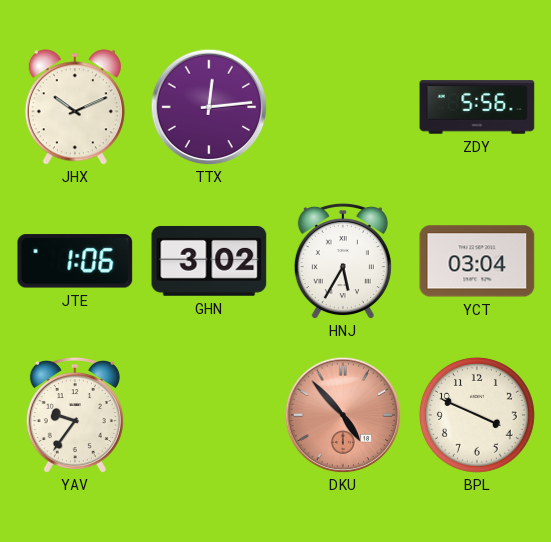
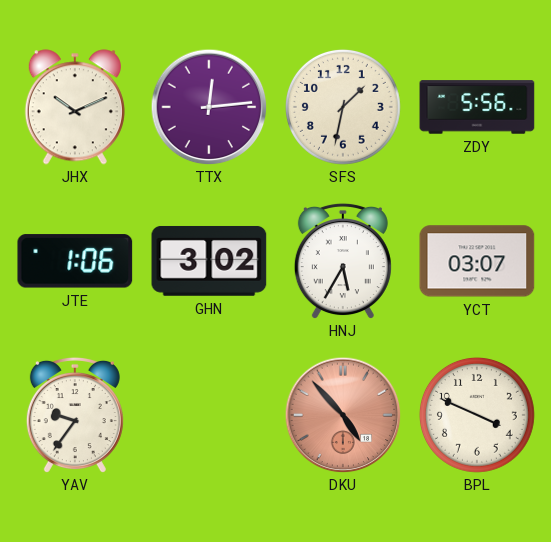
SFS: none -> 1:32
YCT: 03:04 -> 03:07
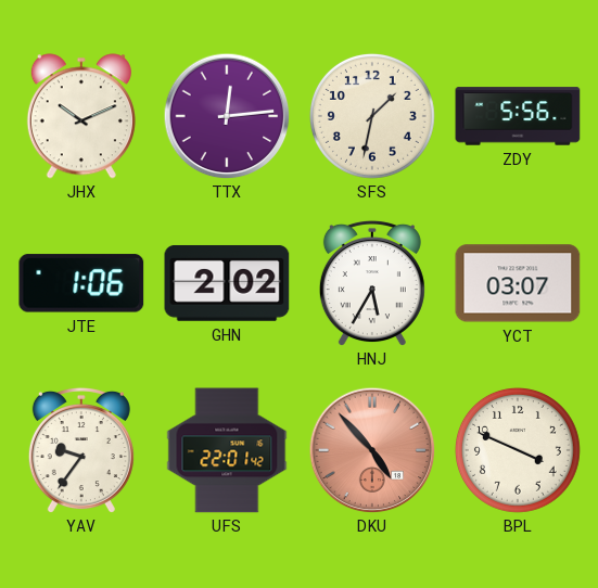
GHN: 3:02 -> 2:02
UFS: none -> 22:01
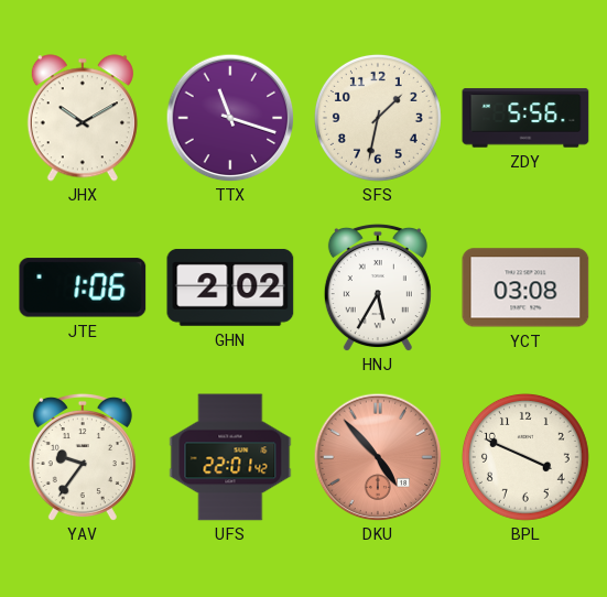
JHX: 10:11 -> 10:10
TTX: 12:14 -> 11:18
YCT: 03:07 -> 03:08
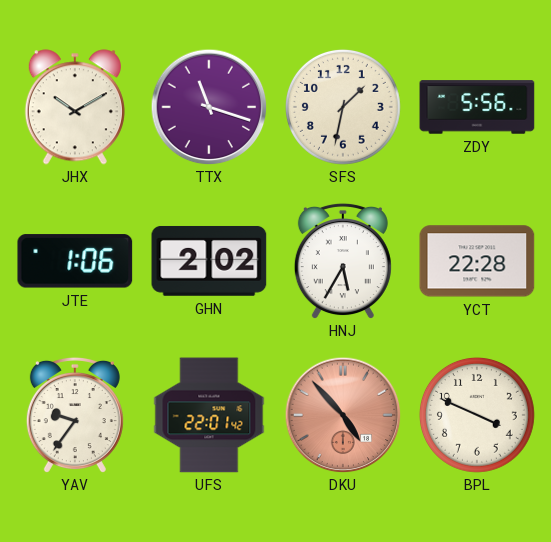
YCT: 03:08 -> 22:28
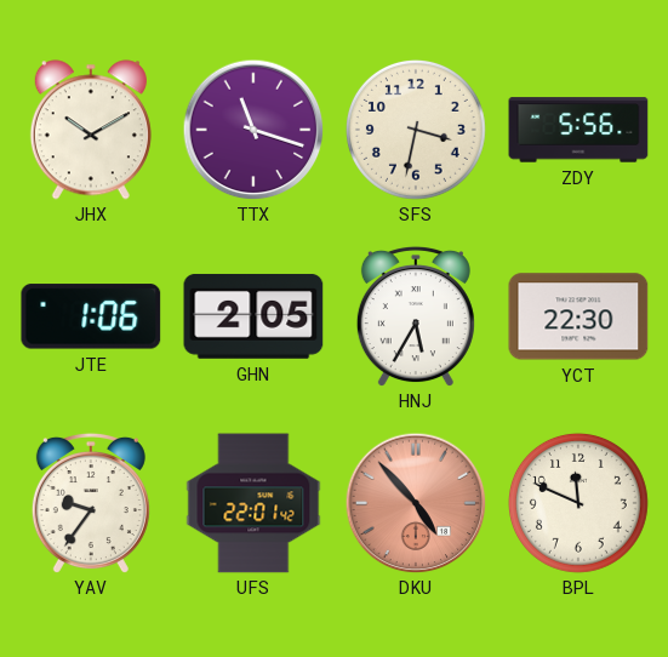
SFS: 1:32 -> 3:32
GHN: 2:02 -> 2:05
YCT: 22:28 -> 22:30
BPL: 3:49 -> 11:49
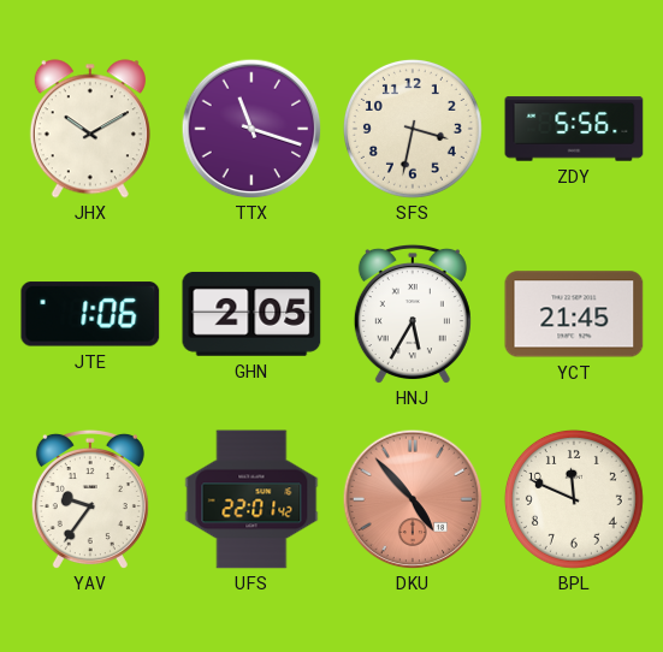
YCT: 22:30 -> 21:45
